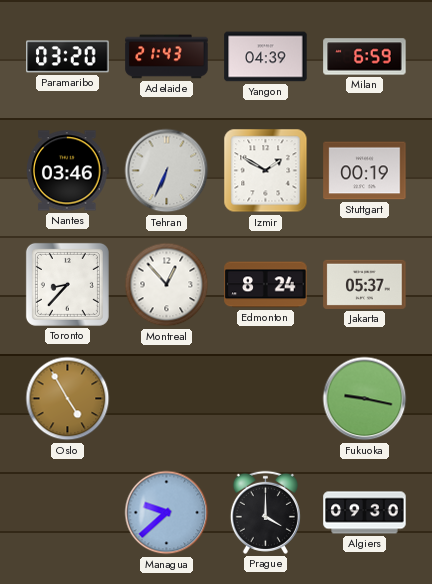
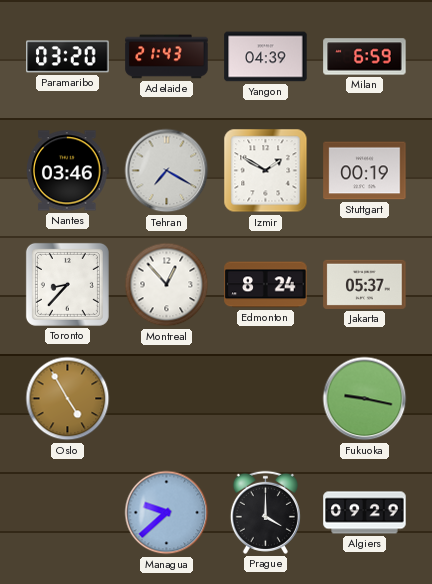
Tehran: 6:34 -> 7:20
Algiers: 09:30 -> 09:29
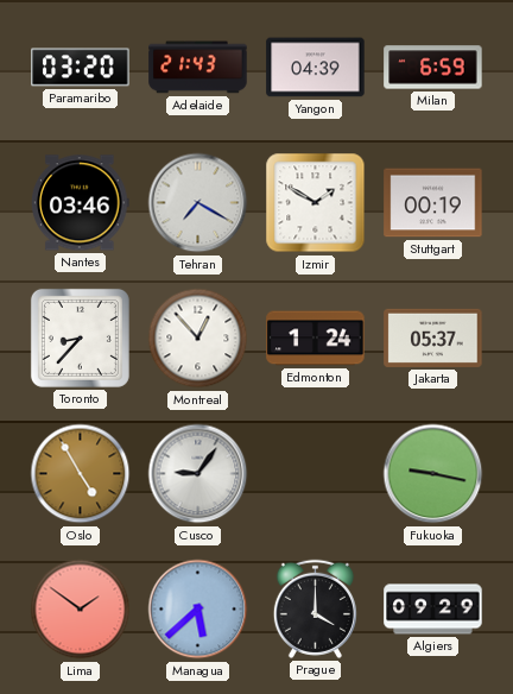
Edmonton: 8:24 -> 1:24
Cusco: none -> 9:06
Lima: none -> 1:51
Managua: 9:38 -> 5:38
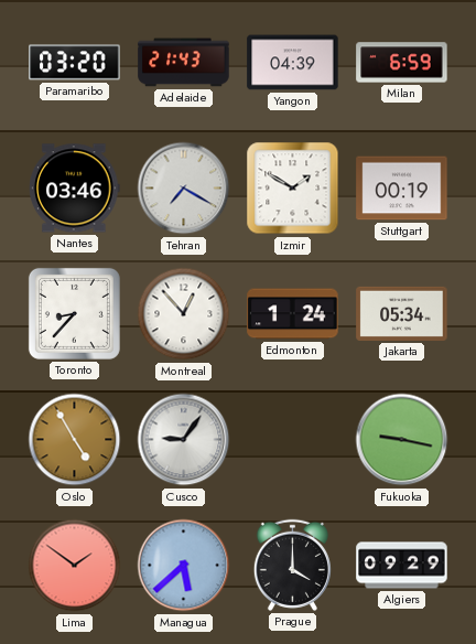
Jakarta: 05:37 -> 05:34
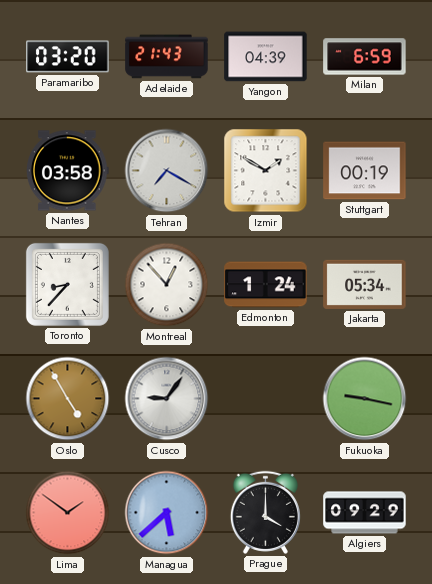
Nantes: 03:46 -> 03:58
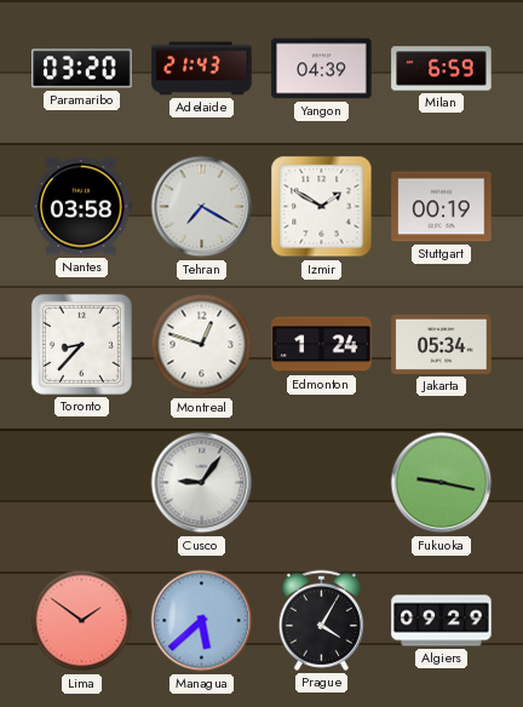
Montreal: 12:53 -> 12:48
Oslo: 4:55 -> none
Prague: 4:00 -> 4:05
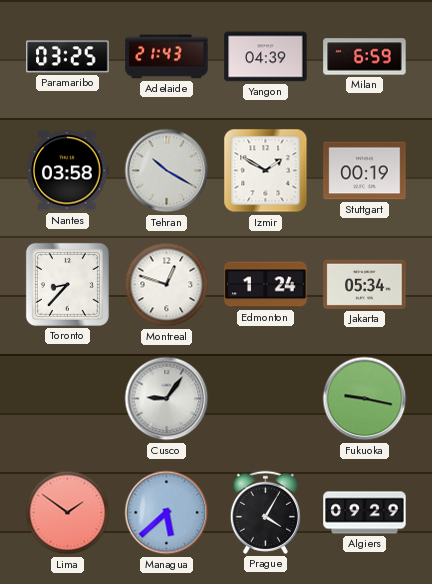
Paramaribo: 03:20 -> 03:25
Tehran: 7:20 -> 10:20
